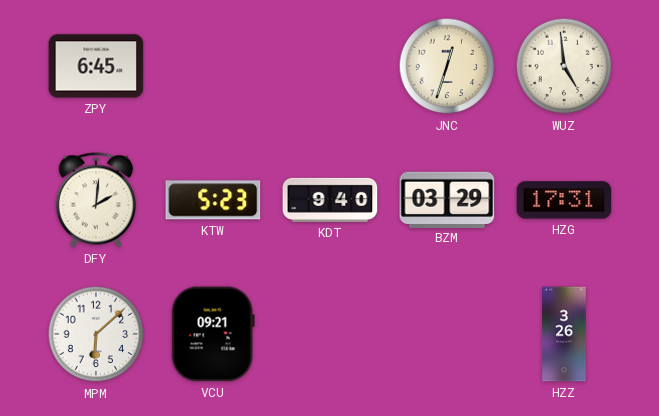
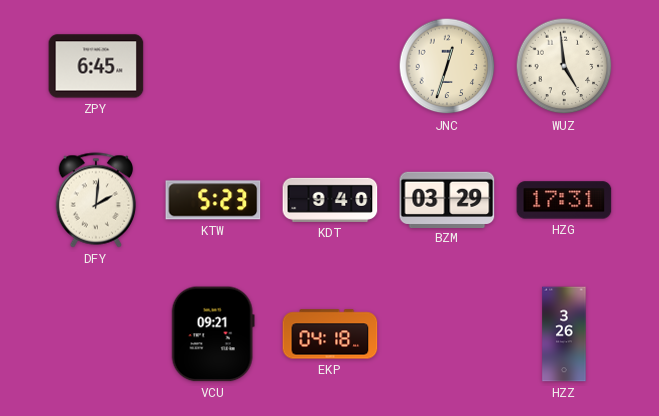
MPM: 6:08 -> none
EKP: none -> 04:18
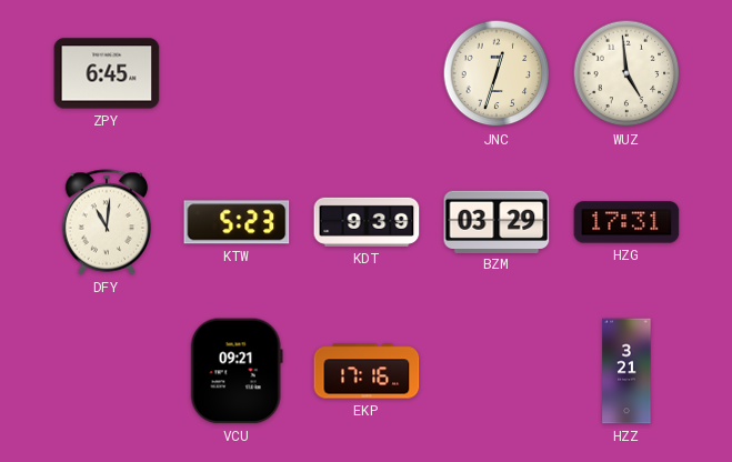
DFY: 2:01 -> 11:01
KDT: 9:40 -> 9:39
EKP: 04:18 -> 17:16
HZZ: 3:26 -> 3:21
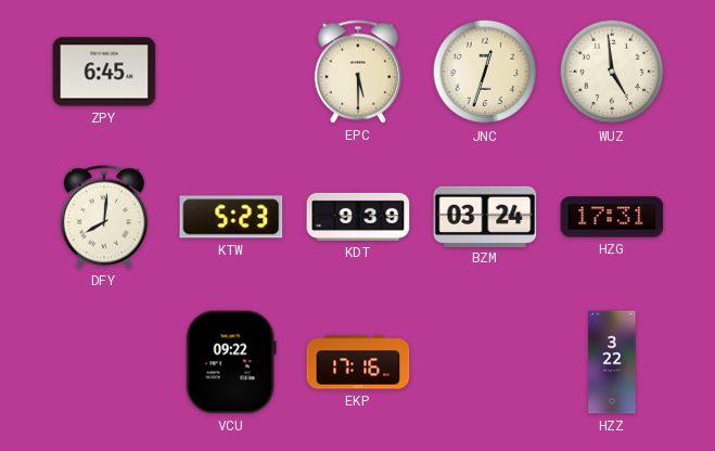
EPC: none -> 5:30
DFY: 11:01 -> 8:01
BZM: 03:29 -> 03:24
VCU: 09:21 -> 09:22
HZZ: 3:21 -> 3:22
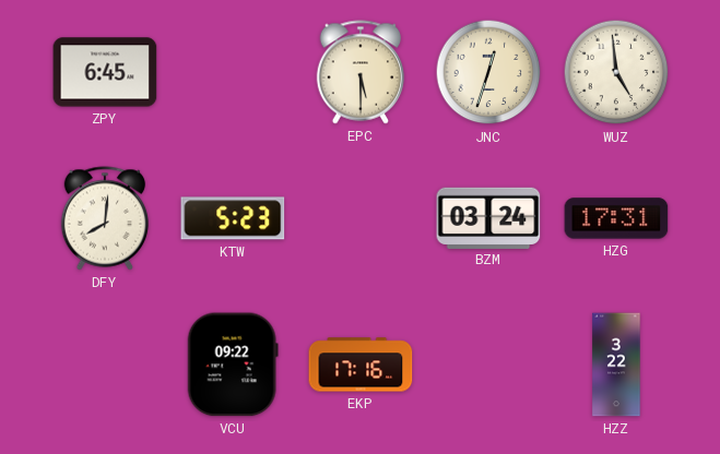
KDT: 9:39 -> none
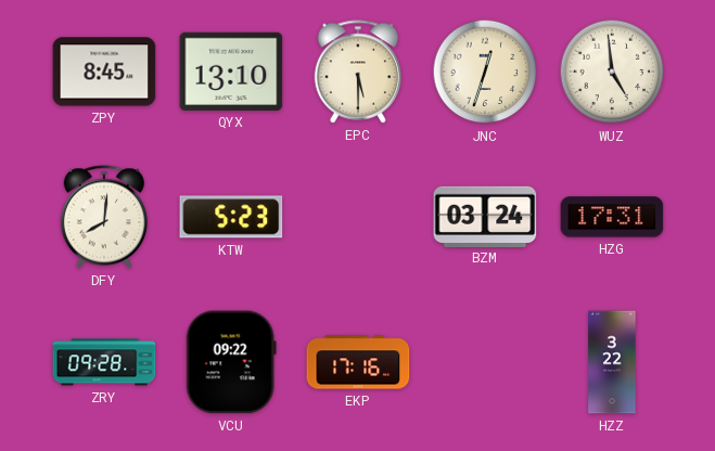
ZPY: 6:45 -> 8:45
QYX: none -> 13:10
ZRY: none -> 09:28
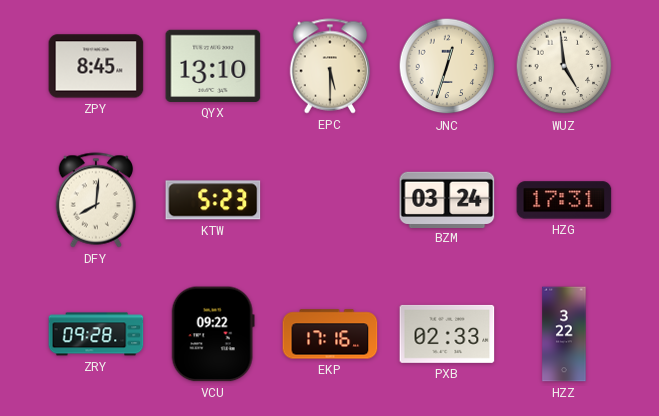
PXB: none -> 02:33
